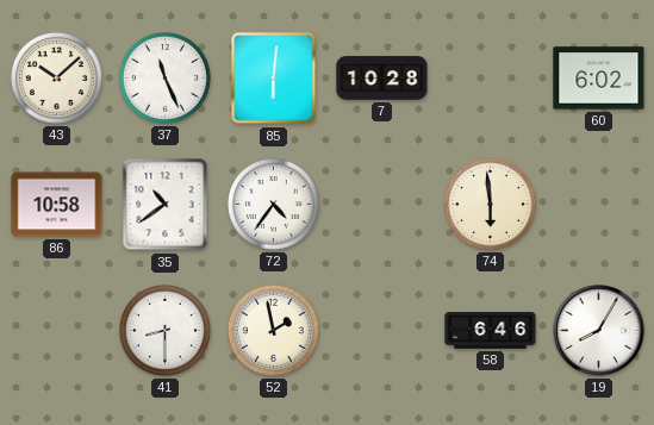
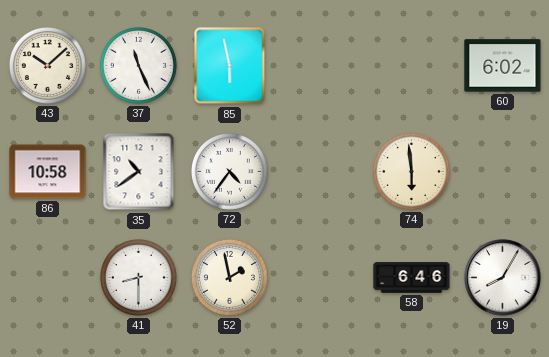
85: 6:01 -> 5:58
7: 10:28 -> none
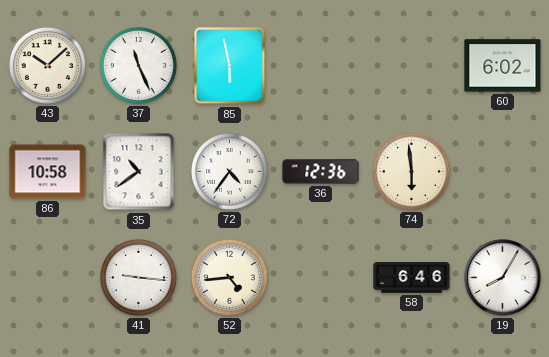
36: none -> 12:36
41: 8:30 -> 9:16
52: 1:58 -> 4:44
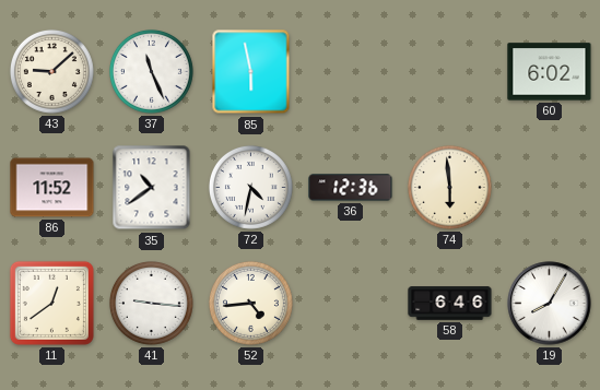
43: 10:08 -> 9:08
86: 10:58 -> 11:52
72: 4:36 -> 4:32
11: none -> 12:39
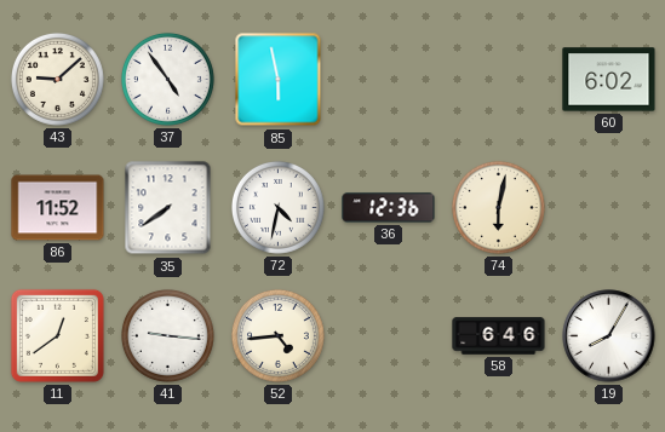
37: 11:26 -> 4:54
35: 10:39 -> 7:39
74: 5:59 -> 6:02
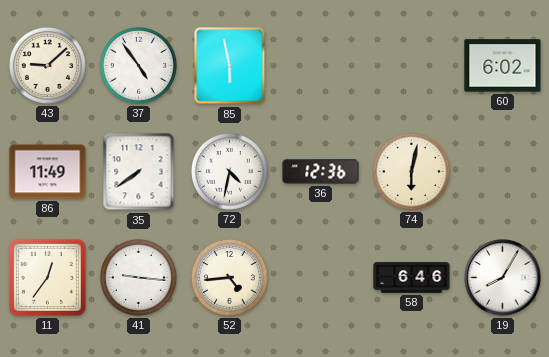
86: 11:52 -> 11:49
11: 12:39 -> 12:36
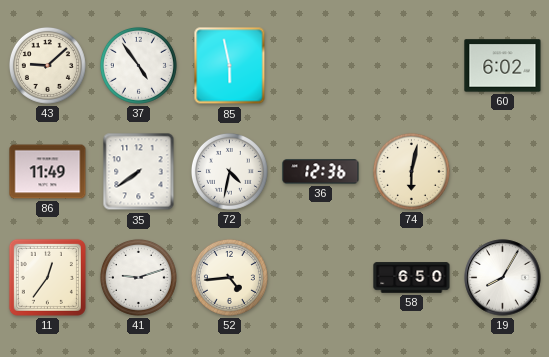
41: 9:16 -> 9:12
58: 6:46 -> 6:50
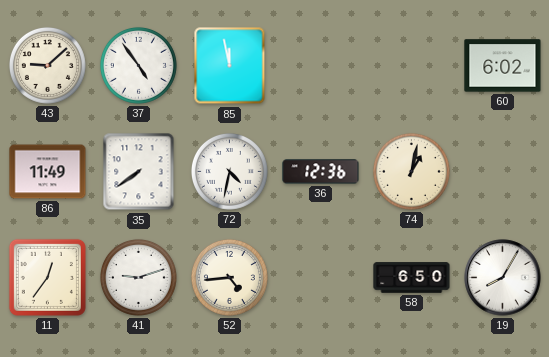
85: 5:58 -> 11:58
74: 6:02 -> 1:02
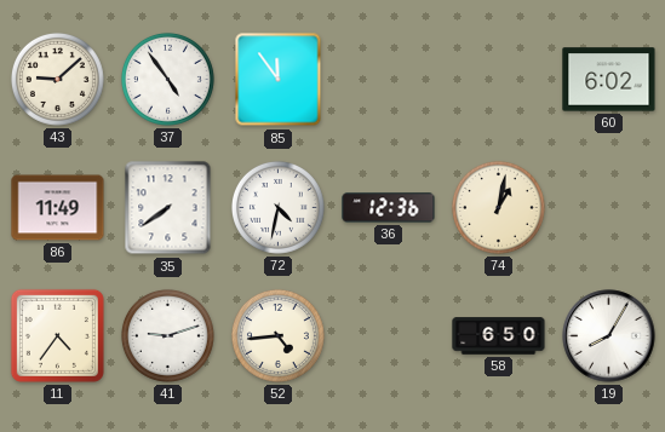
85: 11:58 -> 11:54
11: 12:36 -> 4:36
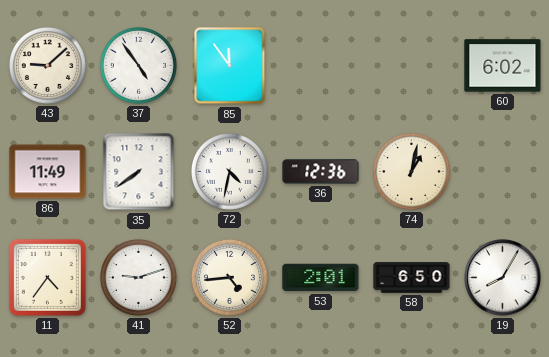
53: none -> 2:01
